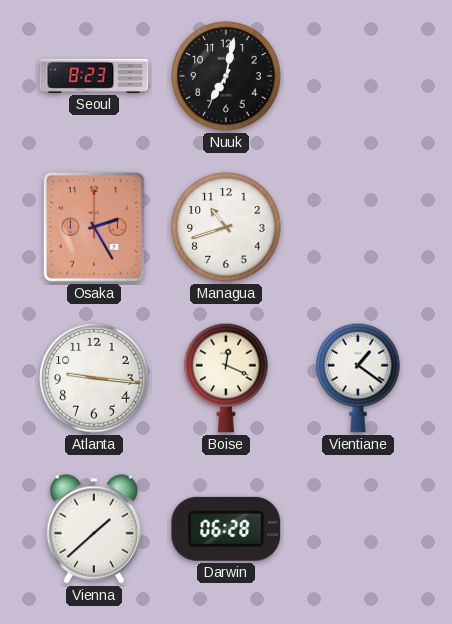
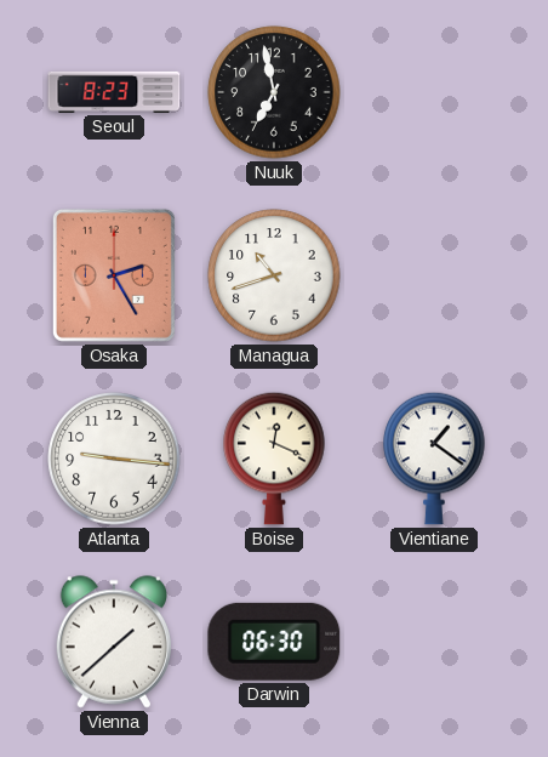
Nuuk: 7:02 -> 6:58
Darwin: 06:28 -> 06:30
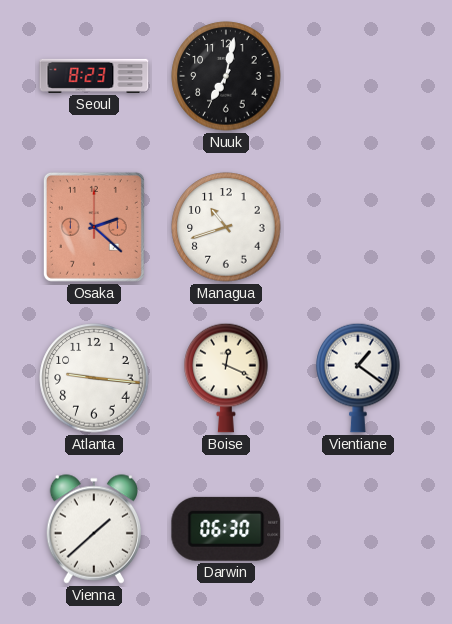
Nuuk: 6:58 -> 7:02
Osaka: 2:25 -> 2:22
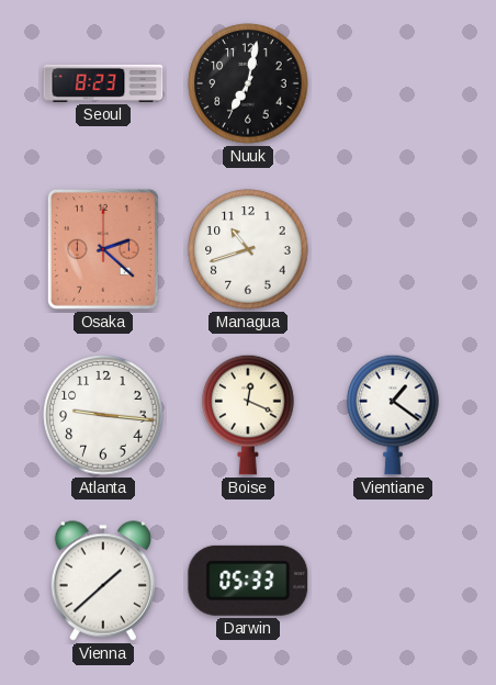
Darwin: 06:30 -> 05:33
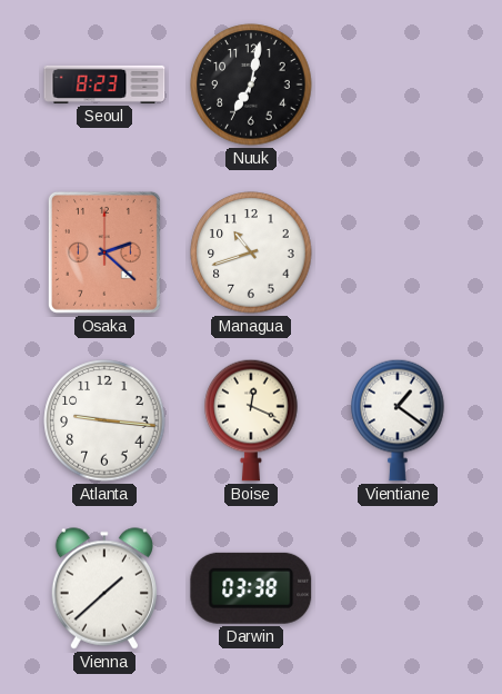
Darwin: 05:33 -> 03:38
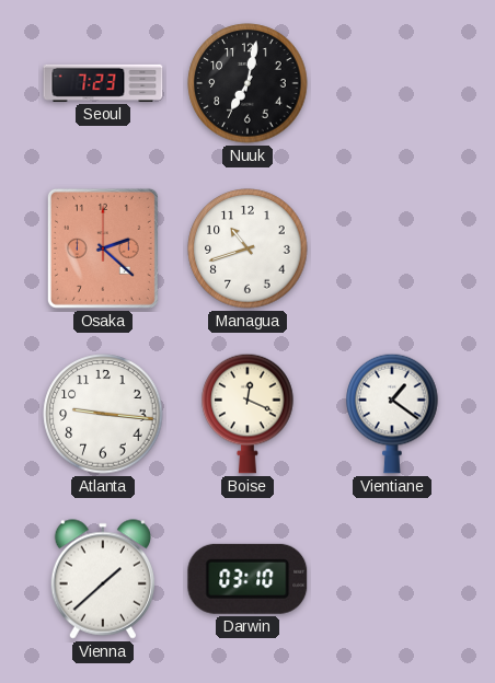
Seoul: 8:23 -> 7:23
Darwin: 03:38 -> 03:10
